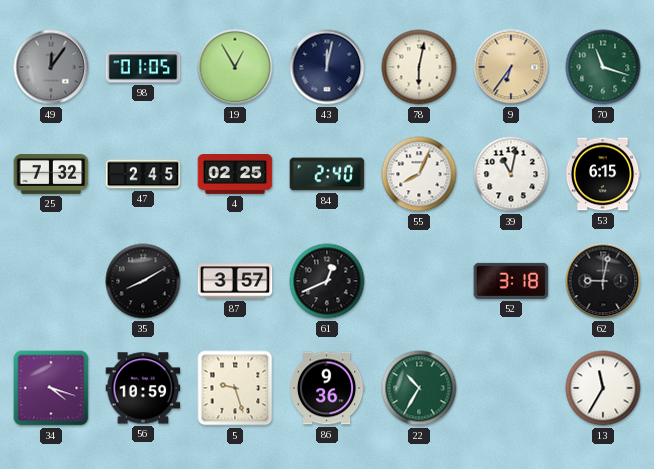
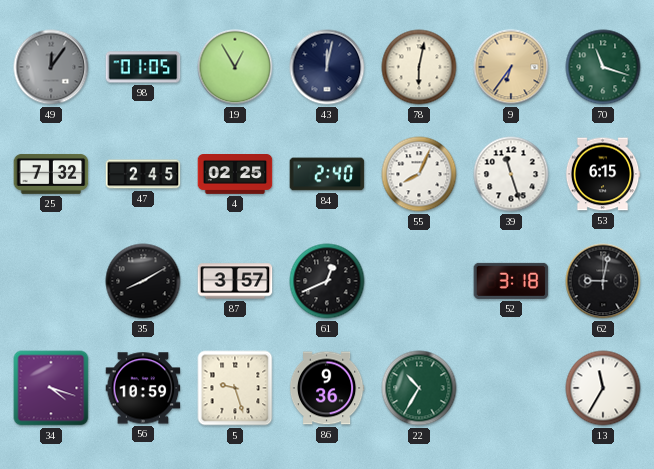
39: 11:02 -> 11:27
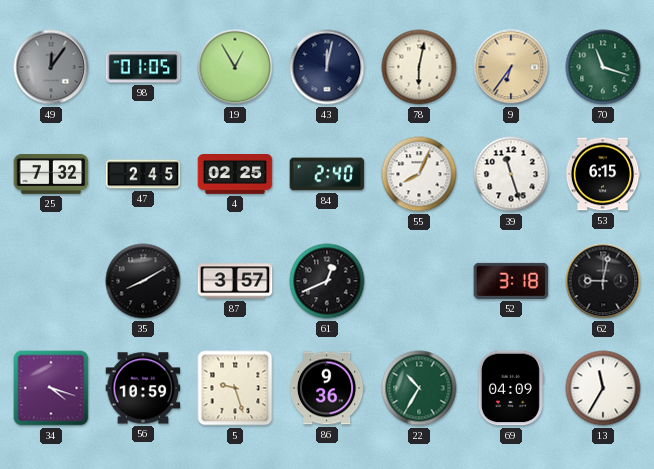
69: none -> 04:09
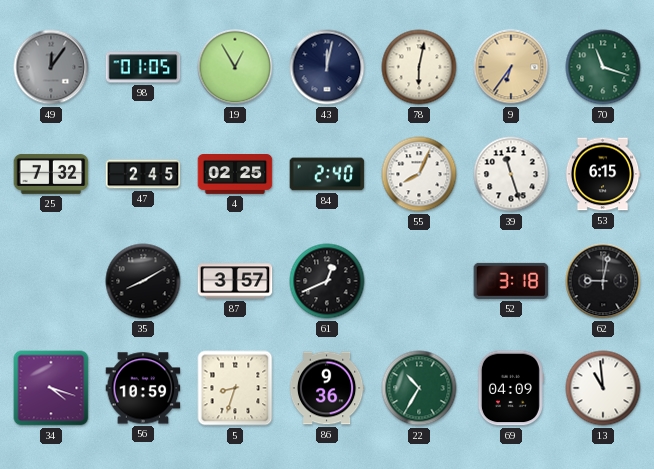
5: 9:27 -> 8:33
13: 11:35 -> 10:59
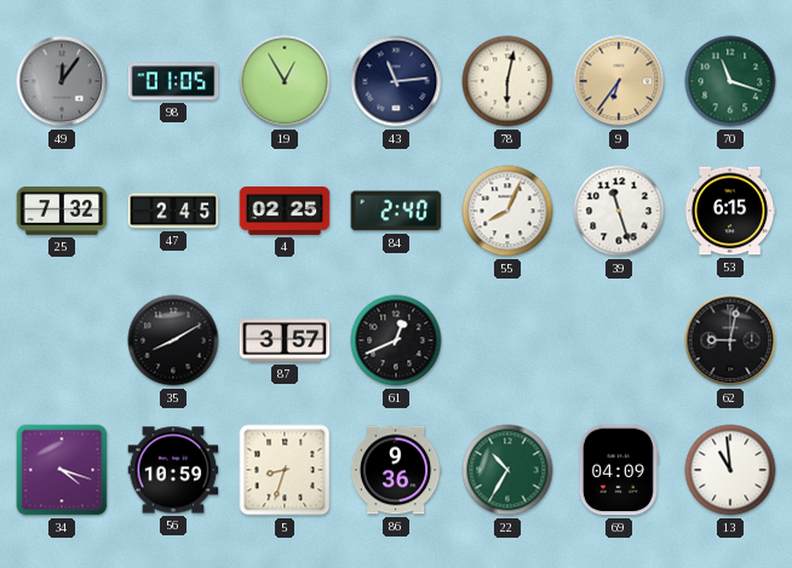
43: 12:02 -> 11:14
52: 3:18 -> none
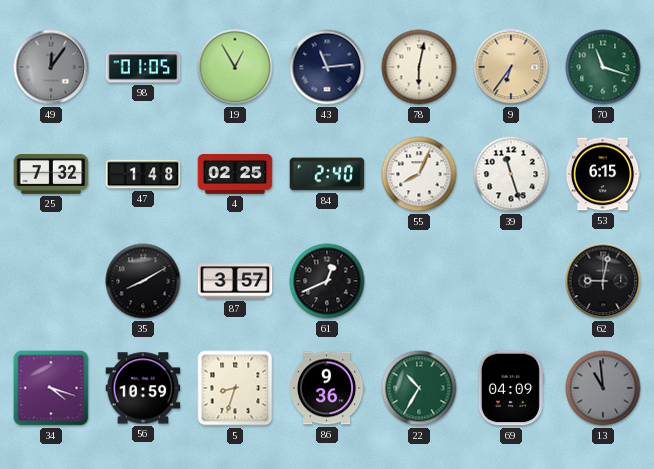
47: 2:45 -> 1:48
13 dial: white -> grey
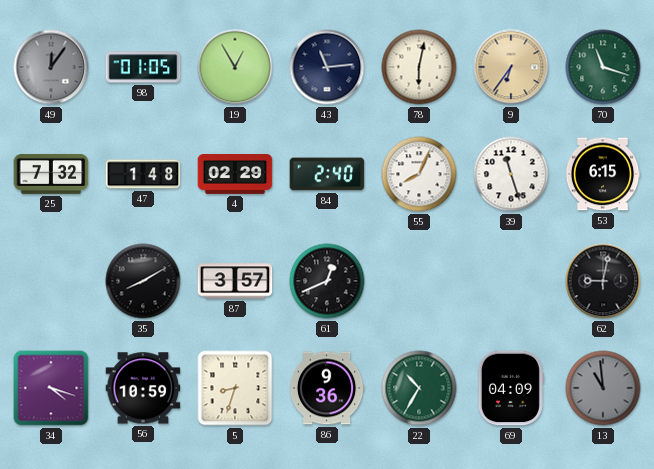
4: 02:25 -> 02:29
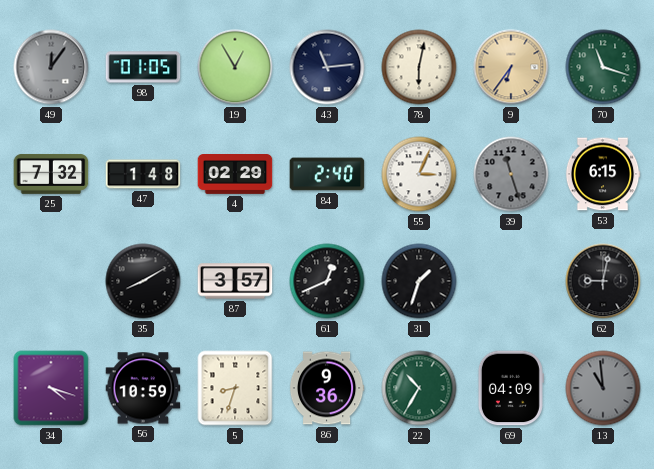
55: 8:04 -> 3:04
39 dial: white -> grey
31: none -> 1:33
